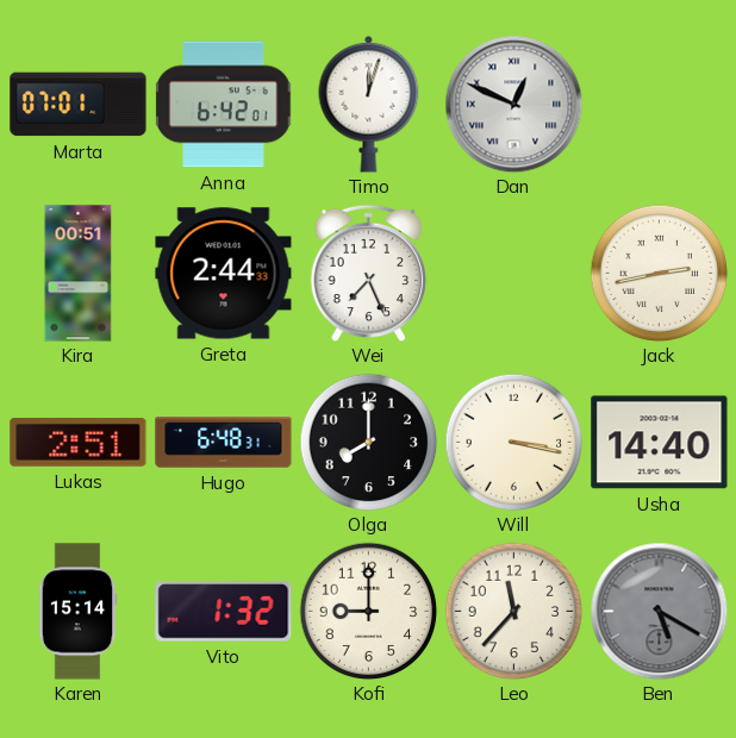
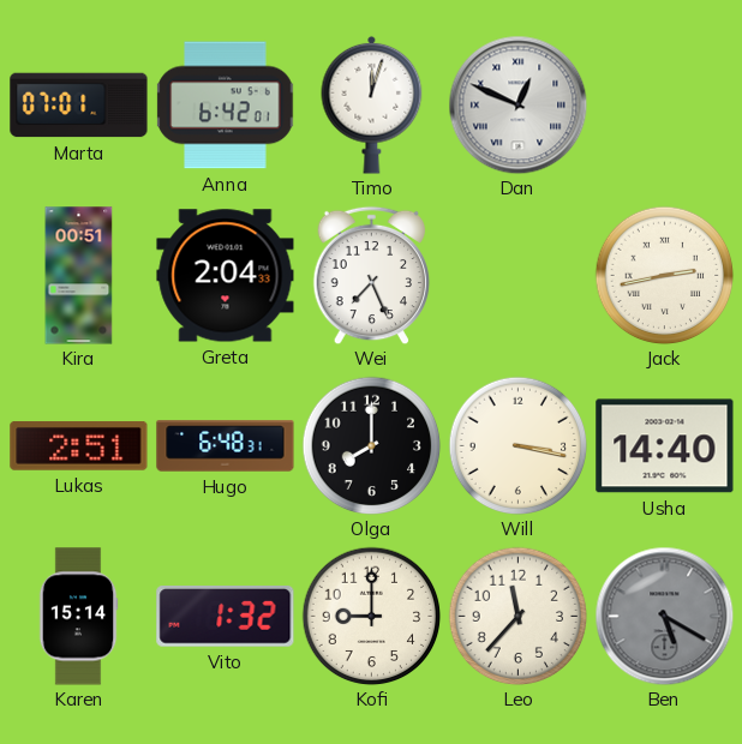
Greta: 2:44 -> 2:04
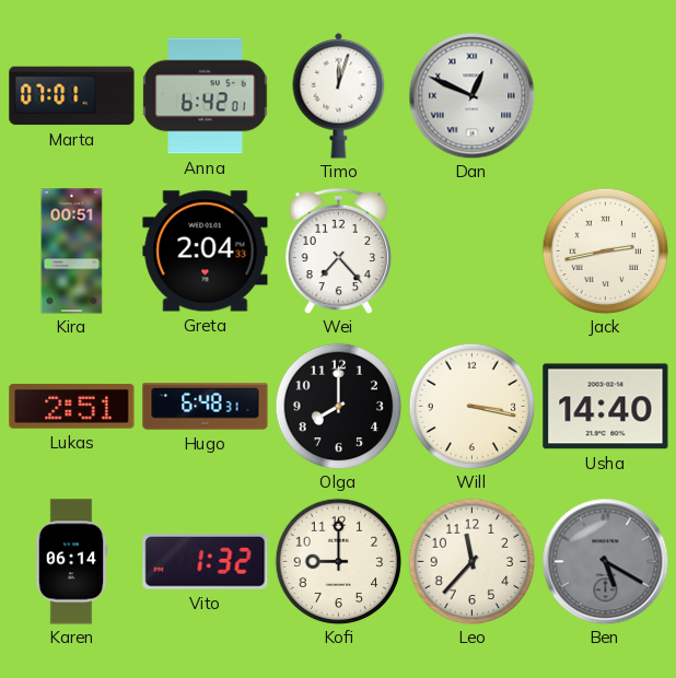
Wei: 7:26 -> 7:23
Karen: 15:14 -> 06:14
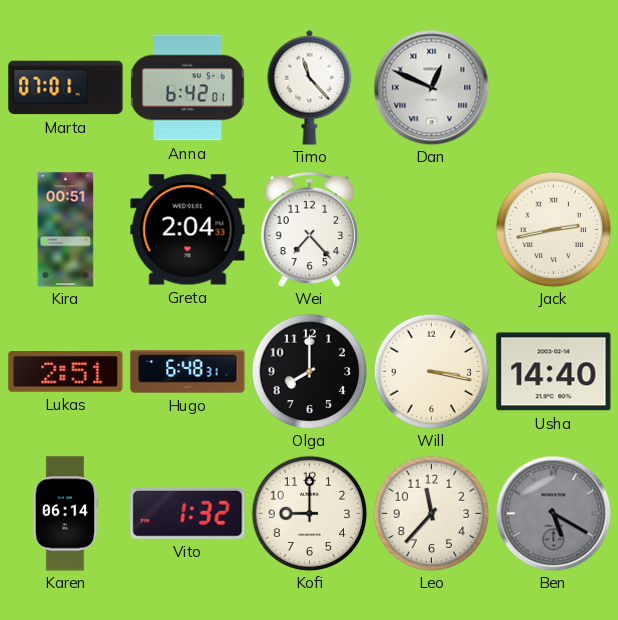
Timo: 12:03 -> 11:23
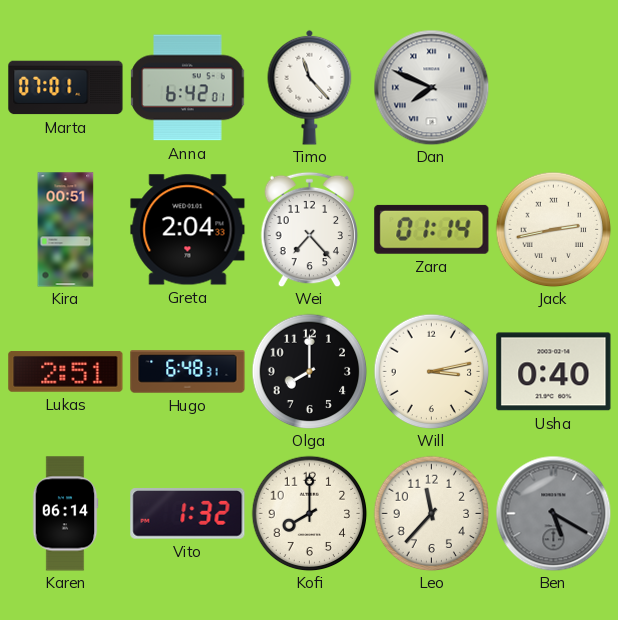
Dan: 12:49 -> 7:49
Zara: none -> 01:14
Will: 3:17 -> 3:13
Usha: 14:40 -> 0:40
Kofi: 9:00 -> 8:00
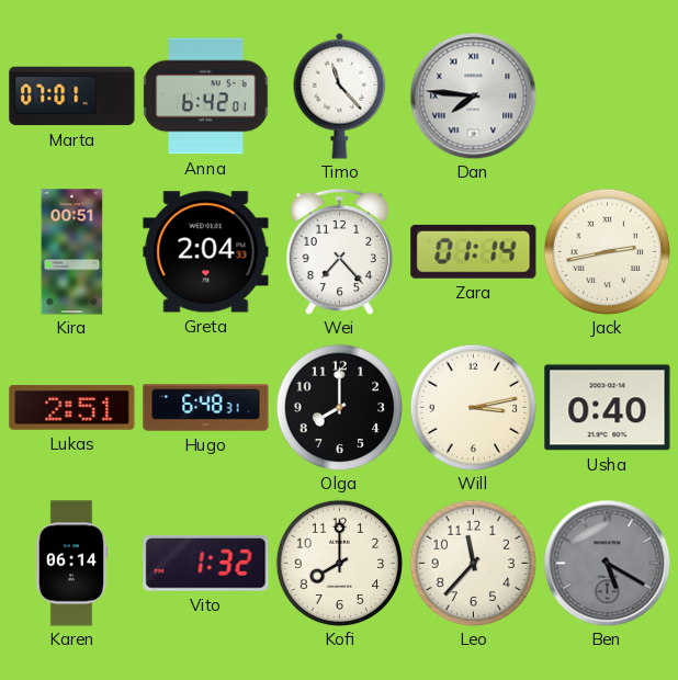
Dan: 7:49 -> 7:46
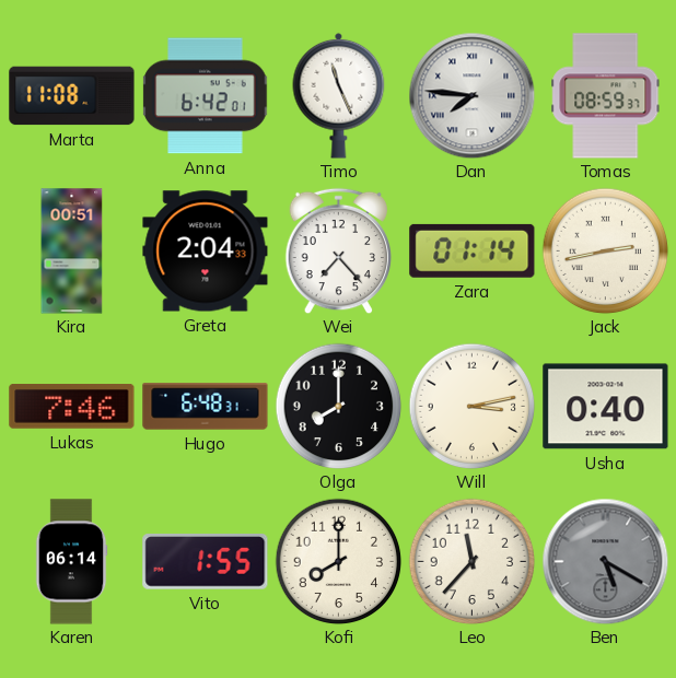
Marta: 07:01 -> 11:08
Timo: 11:23 -> 11:26
Tomas: none -> 08:59
Lukas: 2:51 -> 7:46
Vito: 1:32 -> 1:55
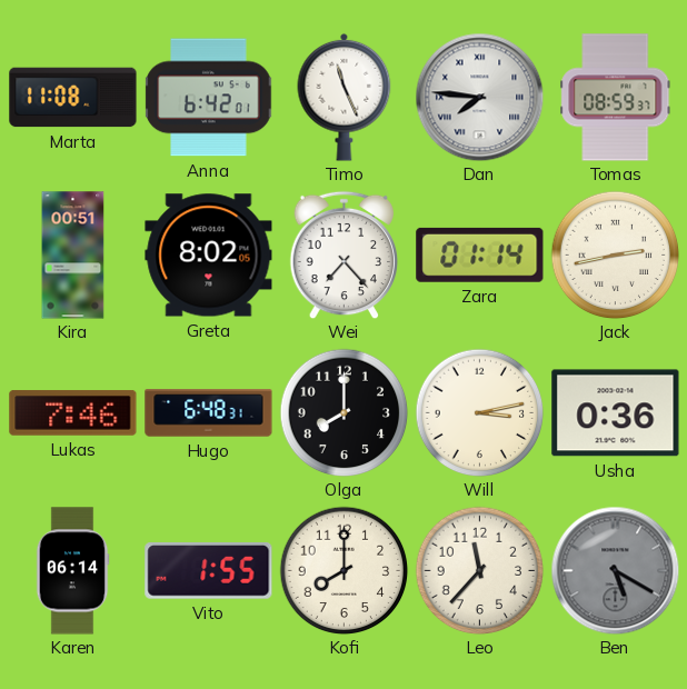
Greta: 2:04 -> 8:02
Usha: 0:40 -> 0:36
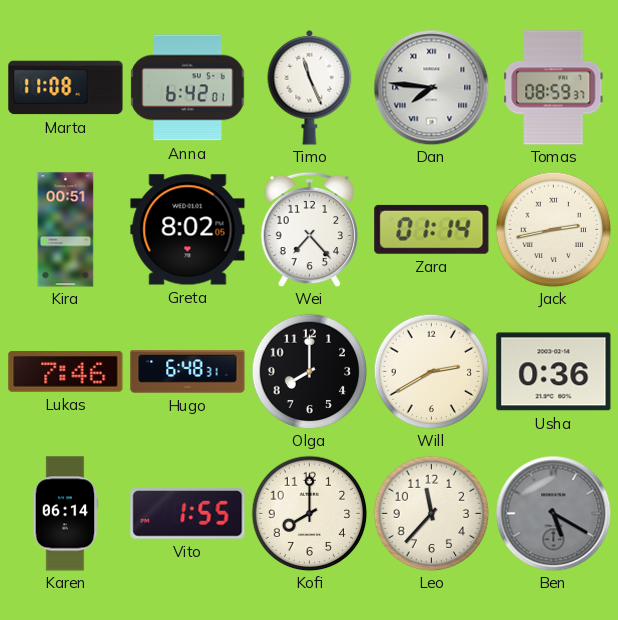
Will: 3:13 -> 2:40
